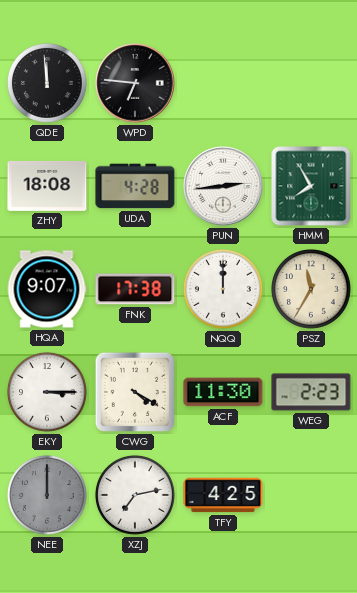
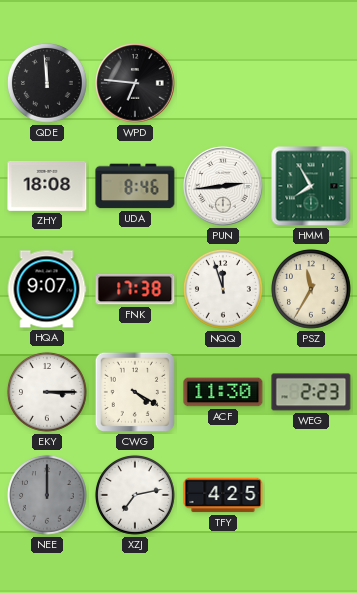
UDA: 4:28 -> 8:46
NQQ: 12:00 -> 11:57
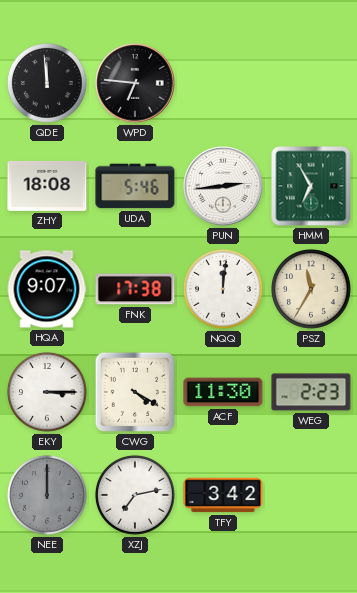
UDA: 8:46 -> 5:46
HMM: 7:55 -> 6:55
NQQ: 11:57 -> 12:01
TFY: 4:25 -> 3:42
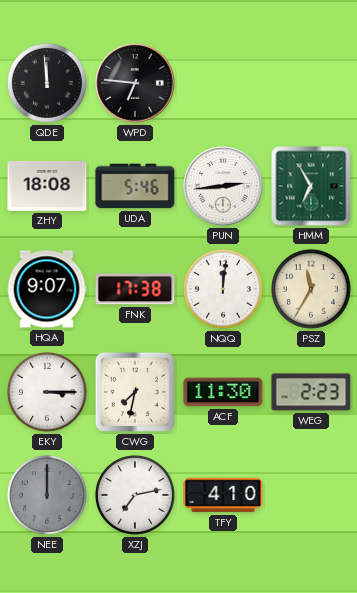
CWG: 4:20 -> 7:32
TFY: 3:42 -> 4:10
